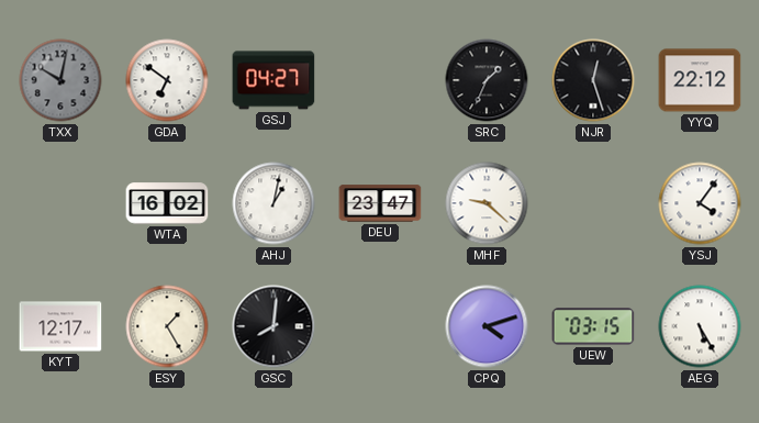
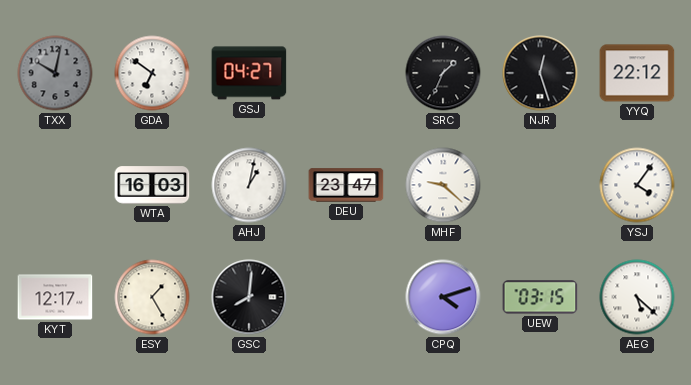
WTA: 16:02 -> 16:03
AEG: 5:25 -> 5:22
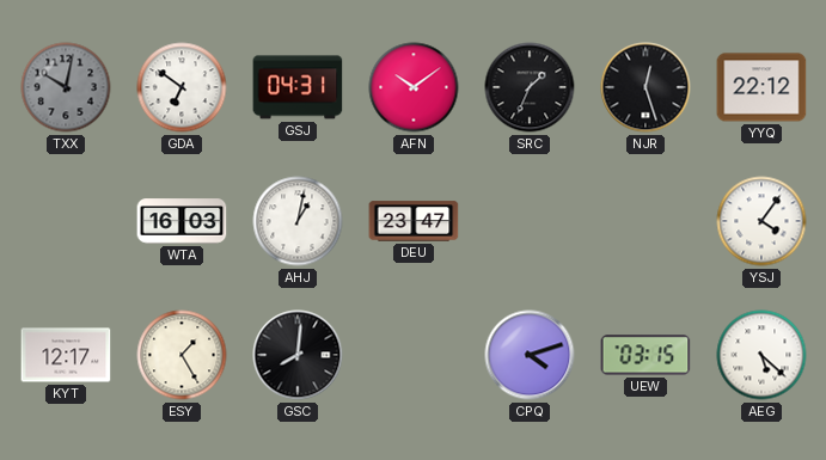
GSJ: 04:27 -> 04:31
AFN: none -> 10:09
MHF: 9:22 -> none
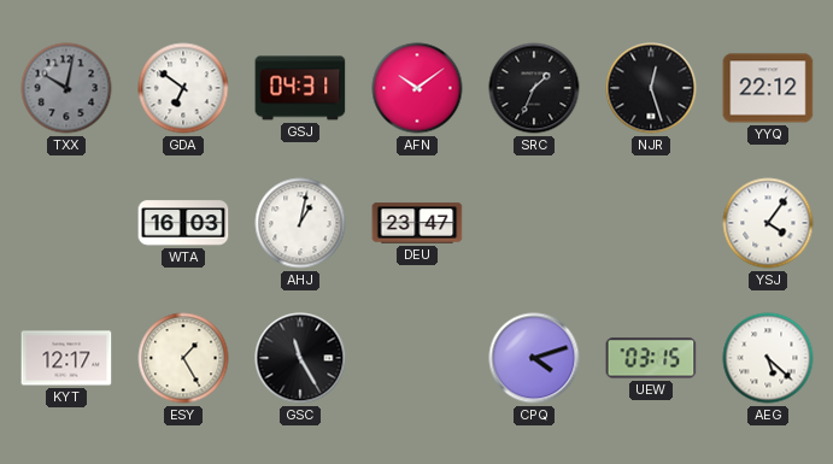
GSC: 8:01 -> 11:25
